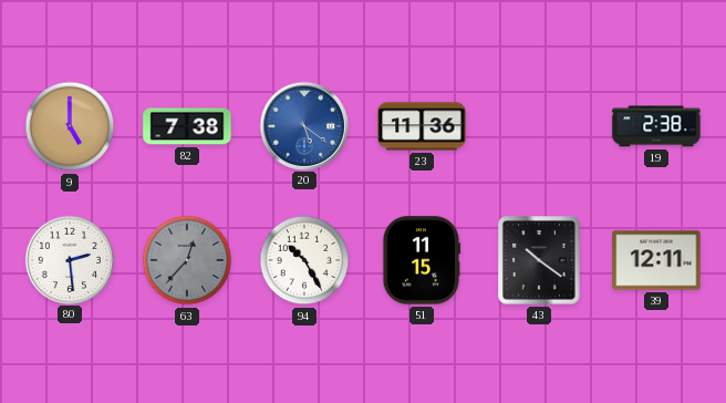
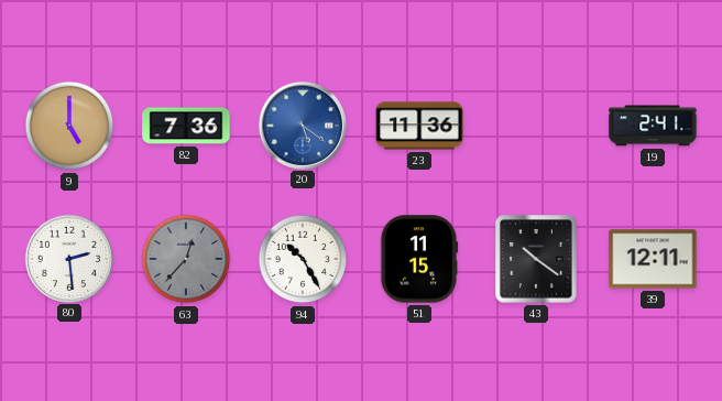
82: 7:38 -> 7:36
19: 2:38 -> 2:41
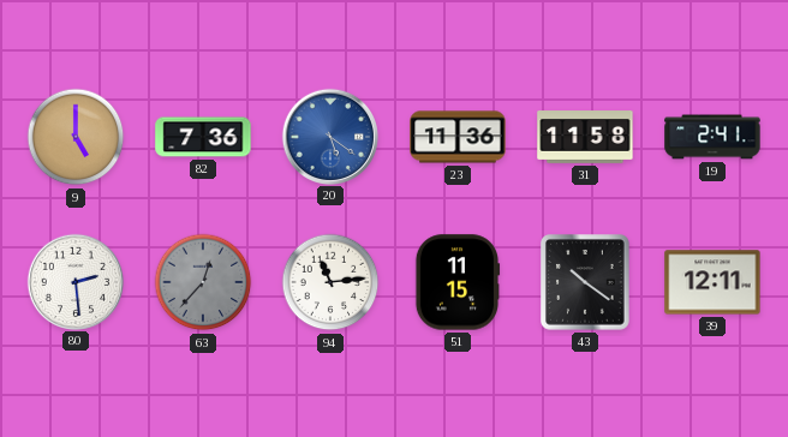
31: none -> 11:58
94: 10:25 -> 11:14
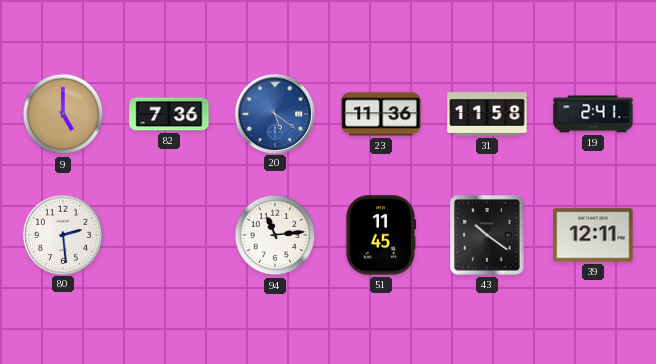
63: 12:37 -> none
51: 11:15 -> 11:45
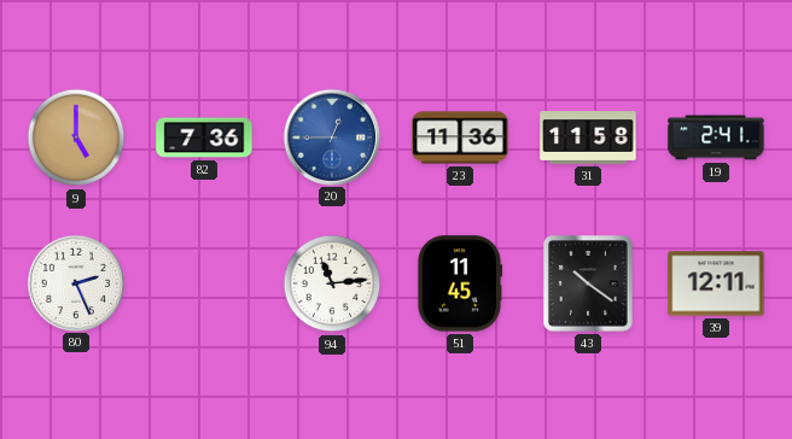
20: 5:21 -> 12:45
80: 2:29 -> 2:26
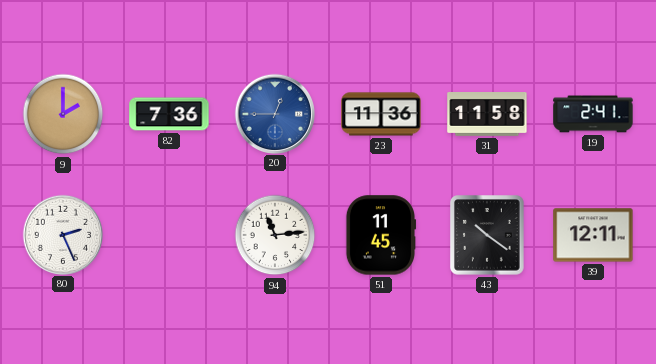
9: 5:00 -> 2:00
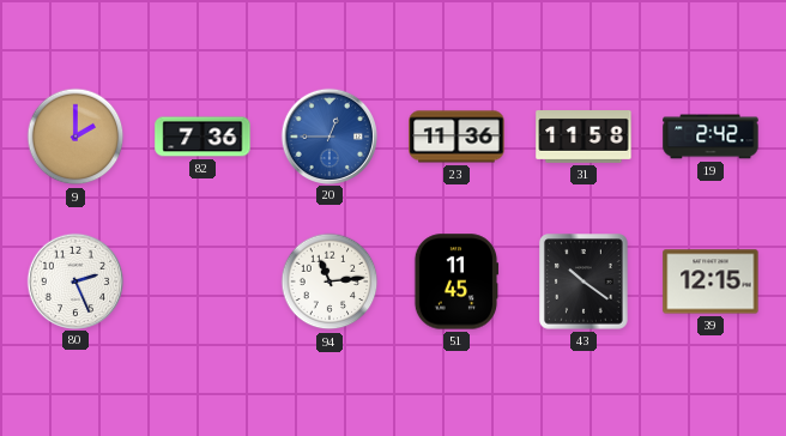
19: 2:41 -> 2:42
39: 12:11 -> 12:15
